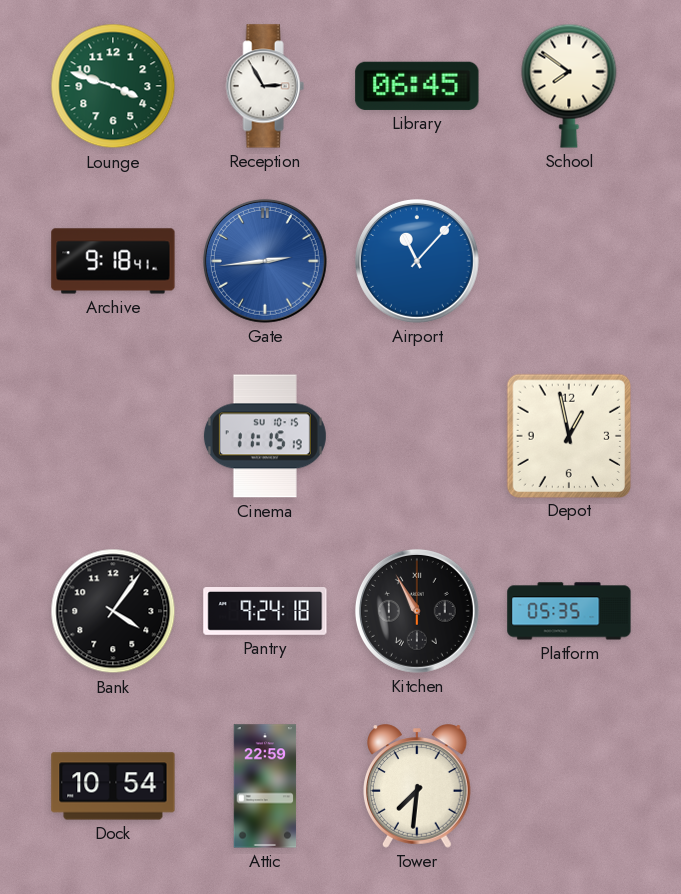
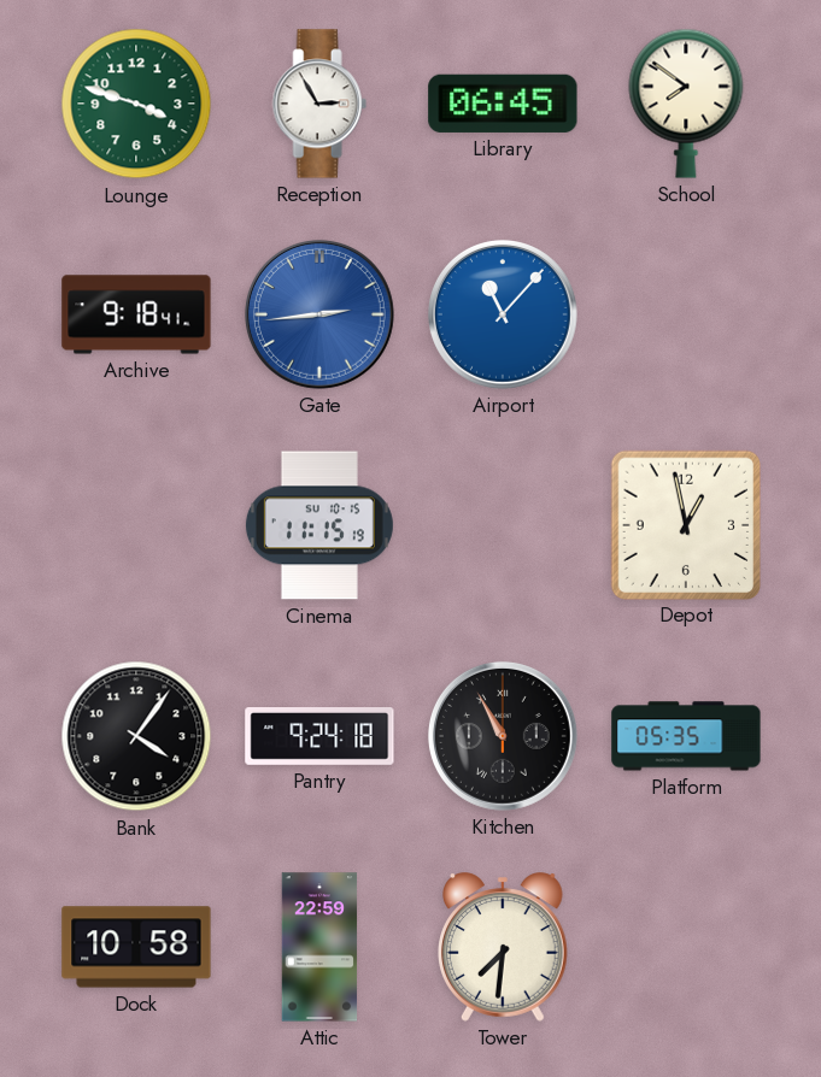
Dock: 10:54 -> 10:58
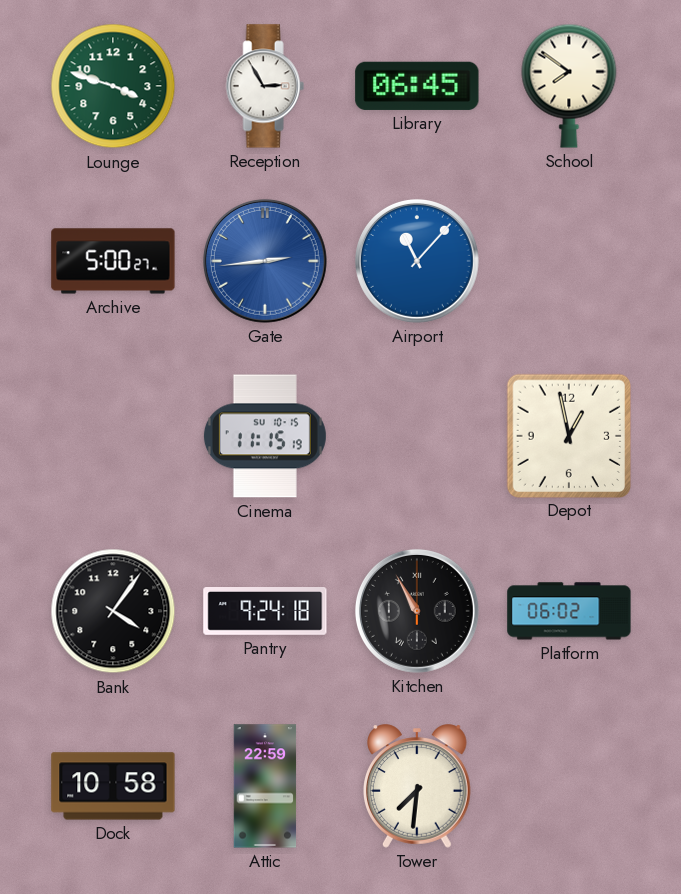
Archive: 9:18 -> 5:00
Platform: 05:35 -> 06:02
